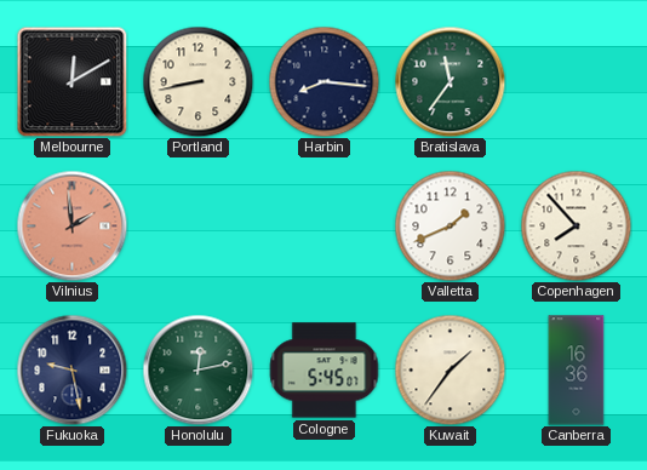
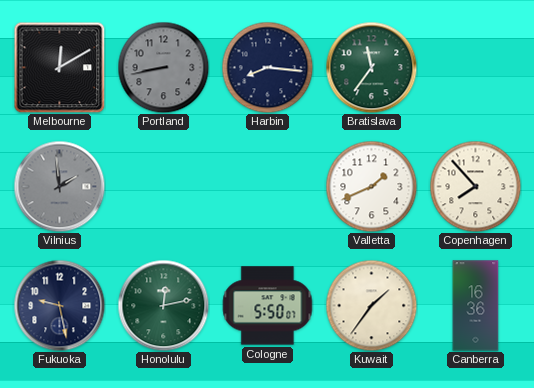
Portland dial: cream -> grey
Vilnius dial: salmon -> grey
Cologne: 5:45 -> 5:50
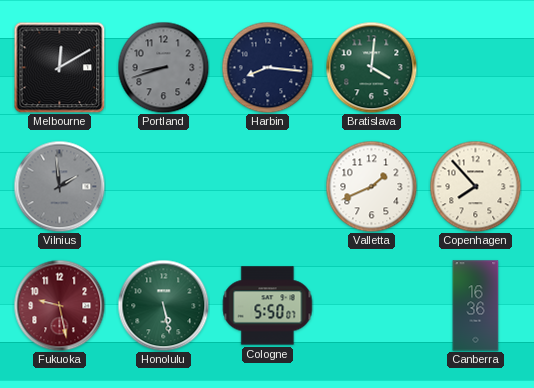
Portland: 8:43 -> 8:42
Bratislava: 11:36 -> 4:01
Fukuoka dial: navy -> burgundy
Honolulu: 12:13 -> 5:28
Kuwait: 1:36 -> none
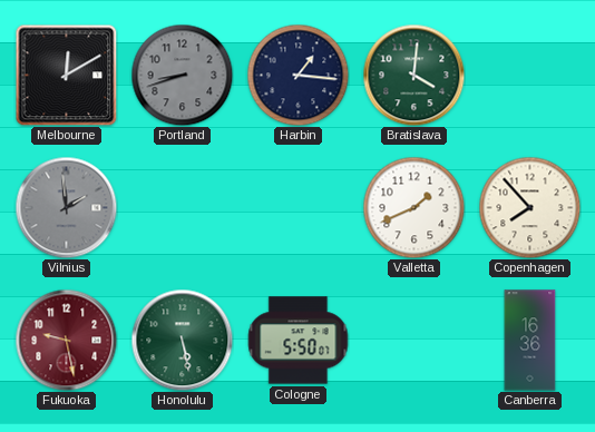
Harbin: 8:16 -> 1:16
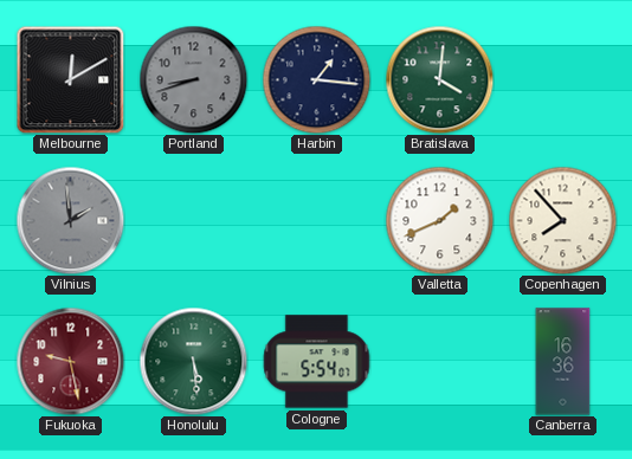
Honolulu: 5:28 -> 5:29
Cologne: 5:50 -> 5:54
